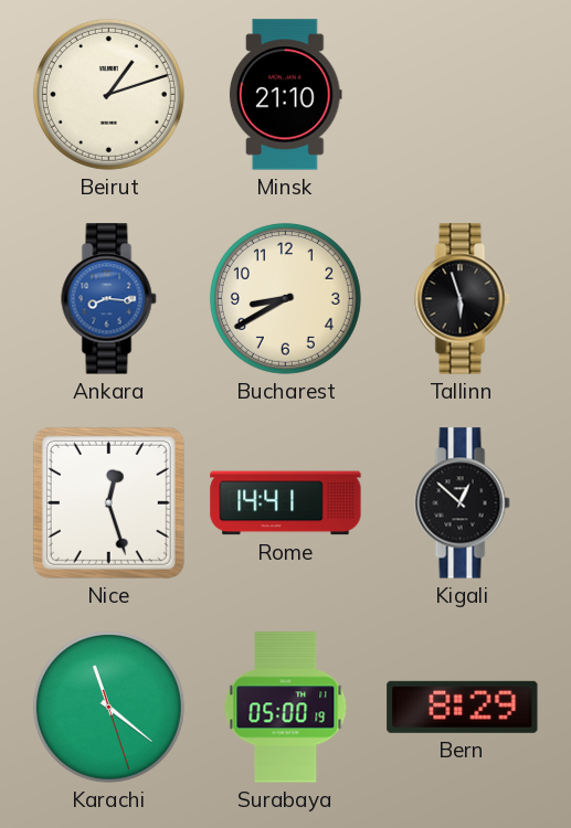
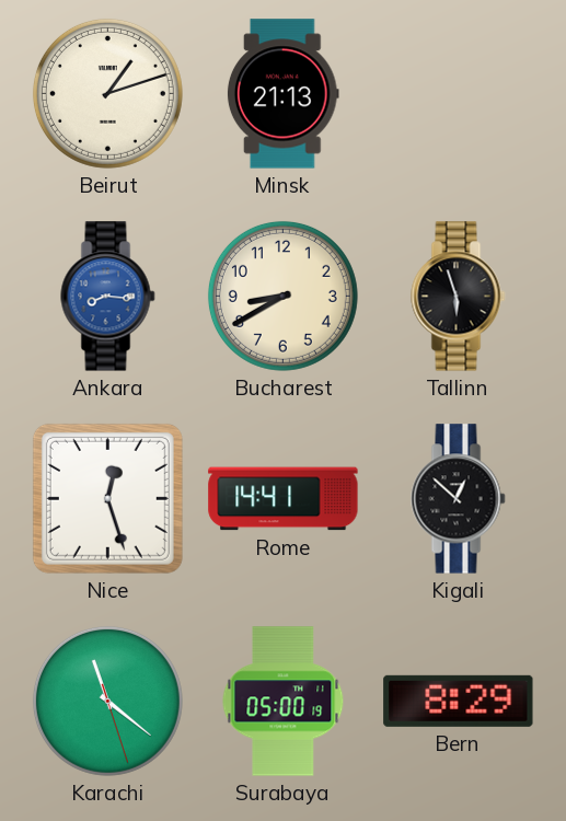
Minsk: 21:10 -> 21:13
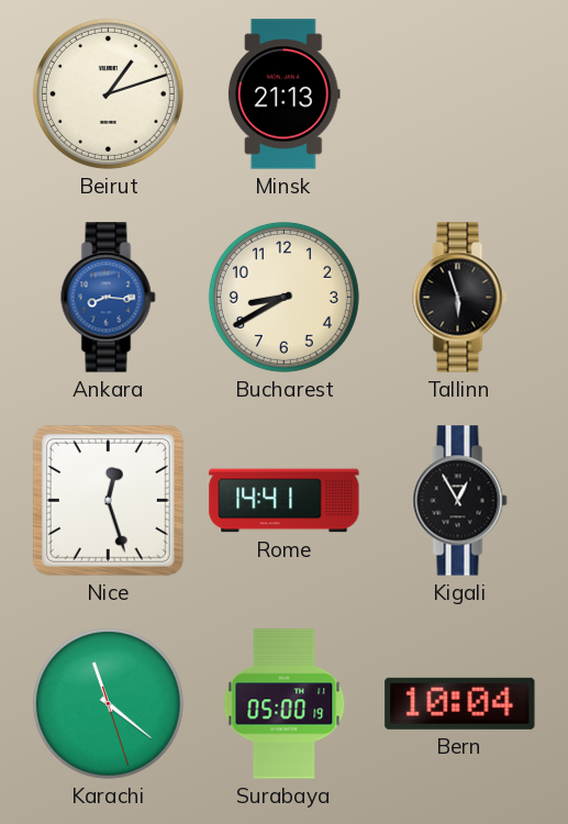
Kigali: 12:52 -> 12:55
Bern: 8:29 -> 10:04
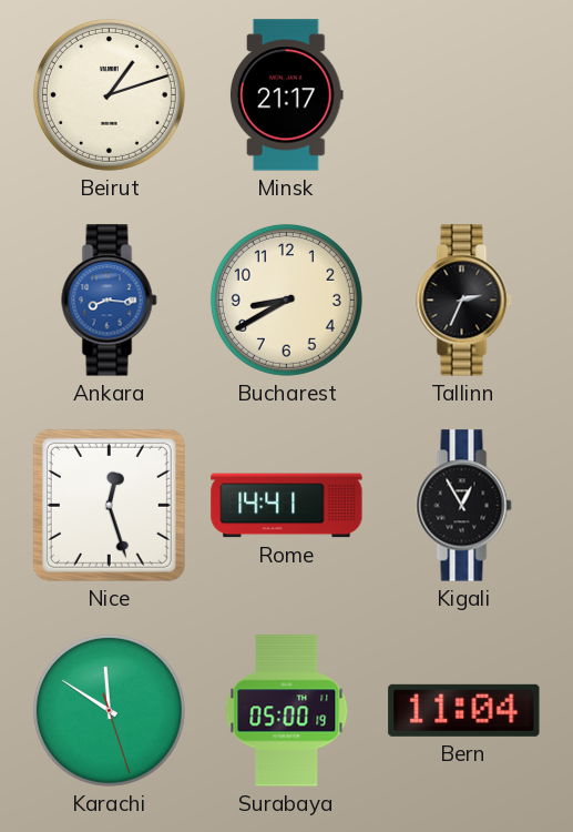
Minsk: 21:13 -> 21:17
Tallinn: 5:57 -> 2:34
Karachi: 11:21 -> 11:50
Bern: 10:04 -> 11:04
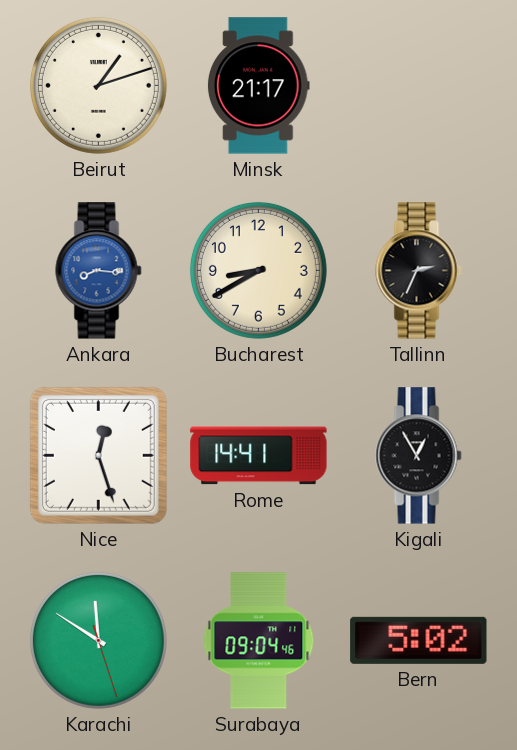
Surabaya: 05:00 -> 09:04
Bern: 11:04 -> 5:02
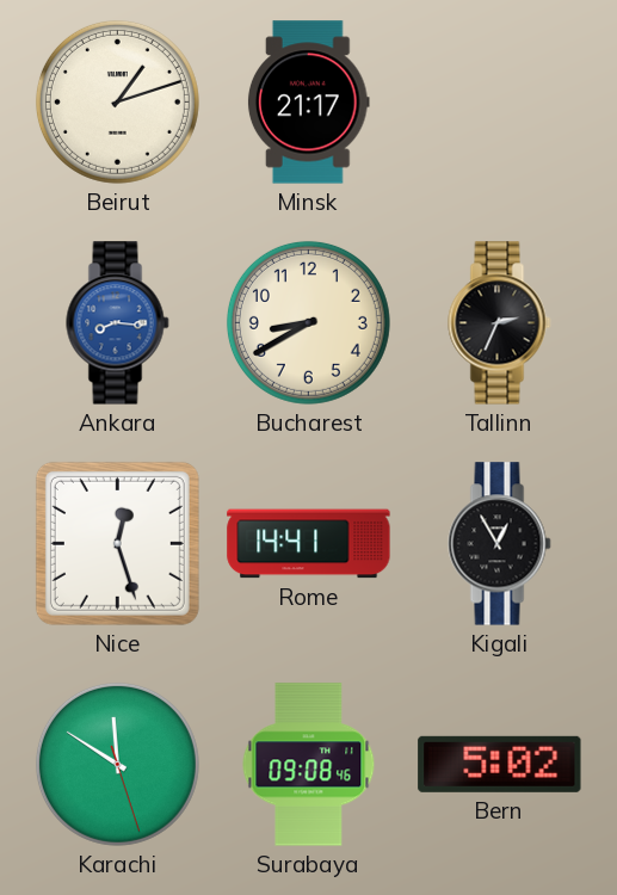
Surabaya: 09:04 -> 09:08
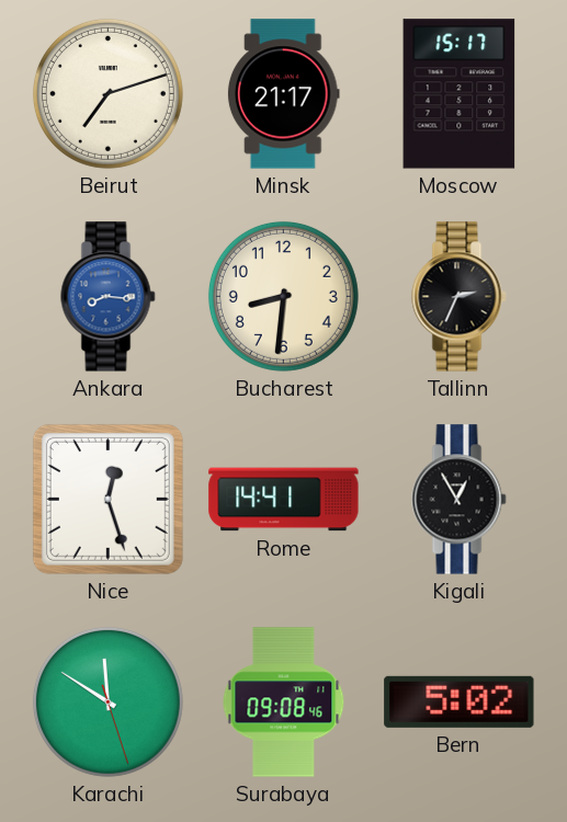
Beirut: 1:12 -> 7:12
Moscow: none -> 15:17
Bucharest: 8:40 -> 8:31
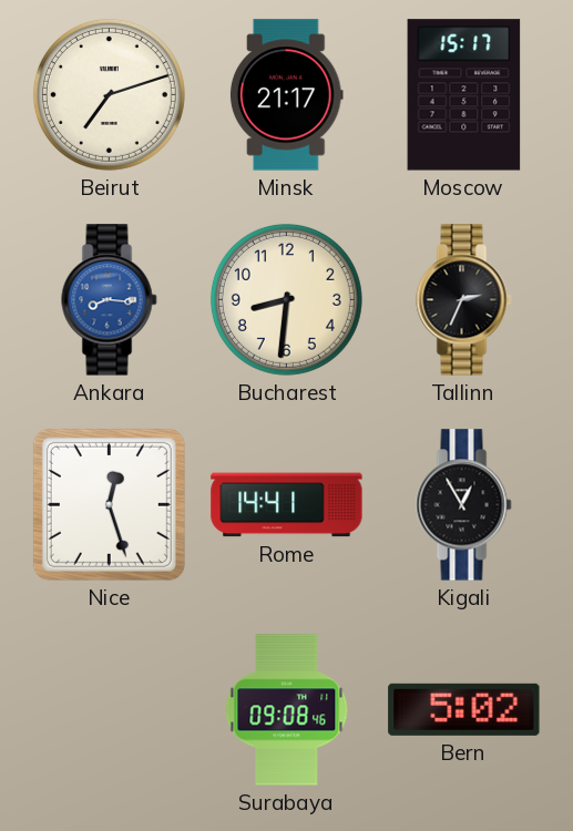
Karachi: 11:50 -> none
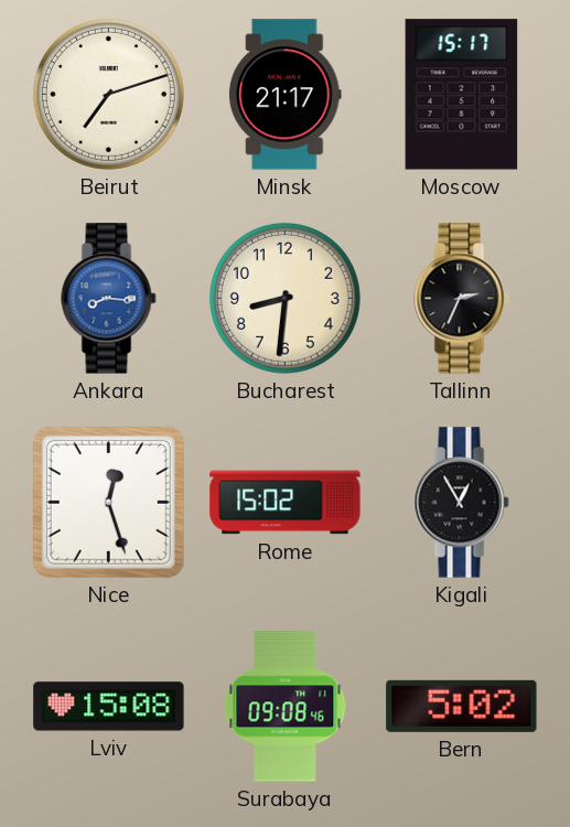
Rome: 14:41 -> 15:02
Lviv: none -> 15:08
